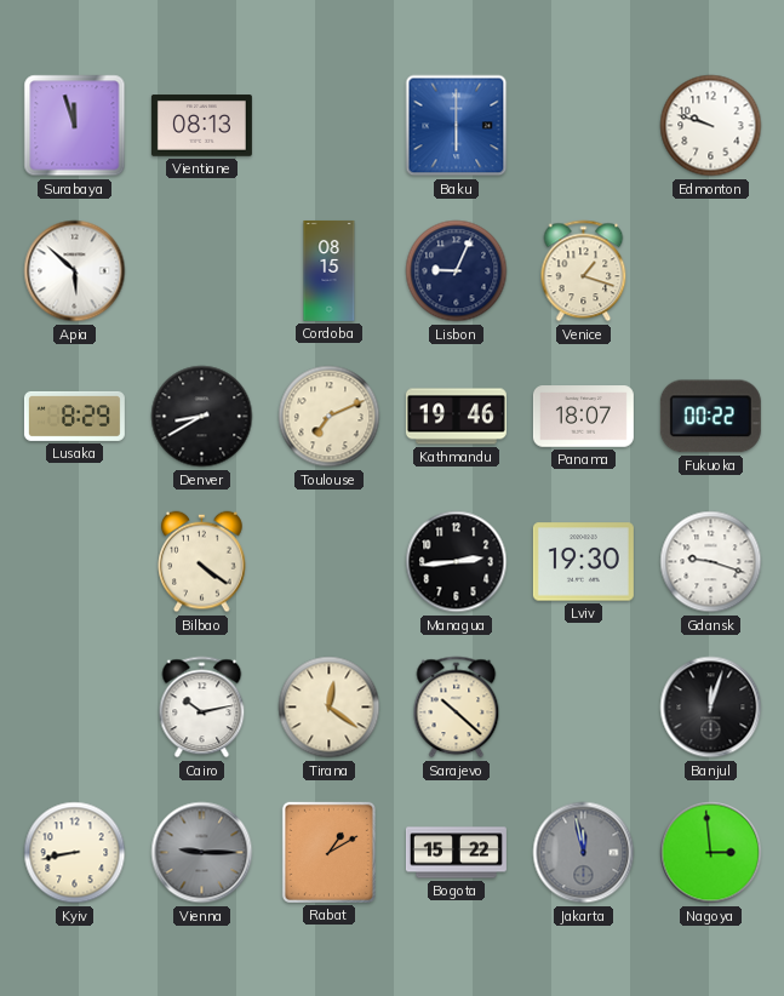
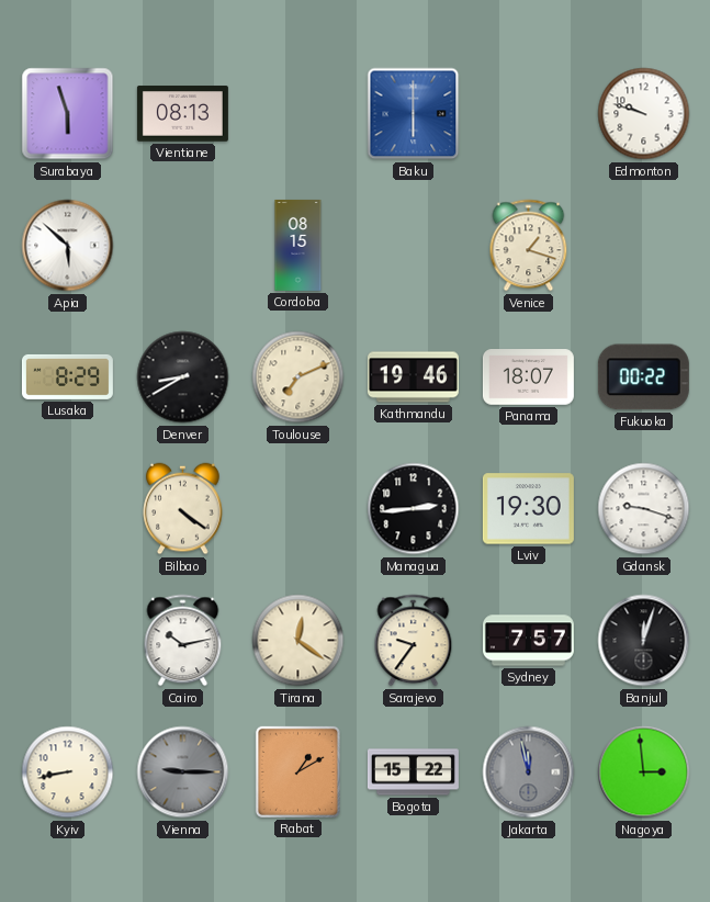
Surabaya: 11:57 -> 5:57
Lisbon: 9:04 -> none
Sarajevo: 10:22 -> 9:36
Sydney: none -> 7:57
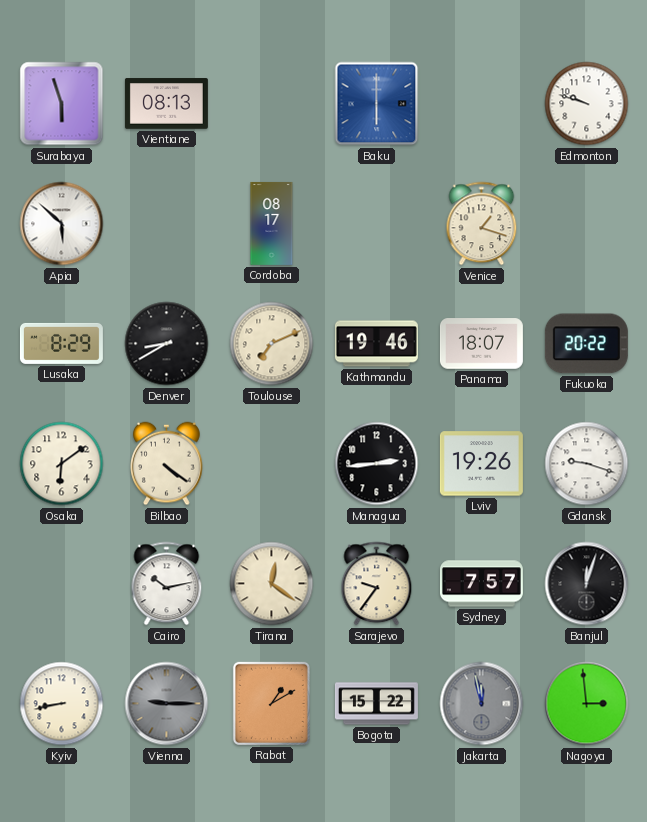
Cordoba: 08:15 -> 08:17
Fukuoka: 00:22 -> 20:22
Osaka: none -> 6:09
Lviv: 19:30 -> 19:26
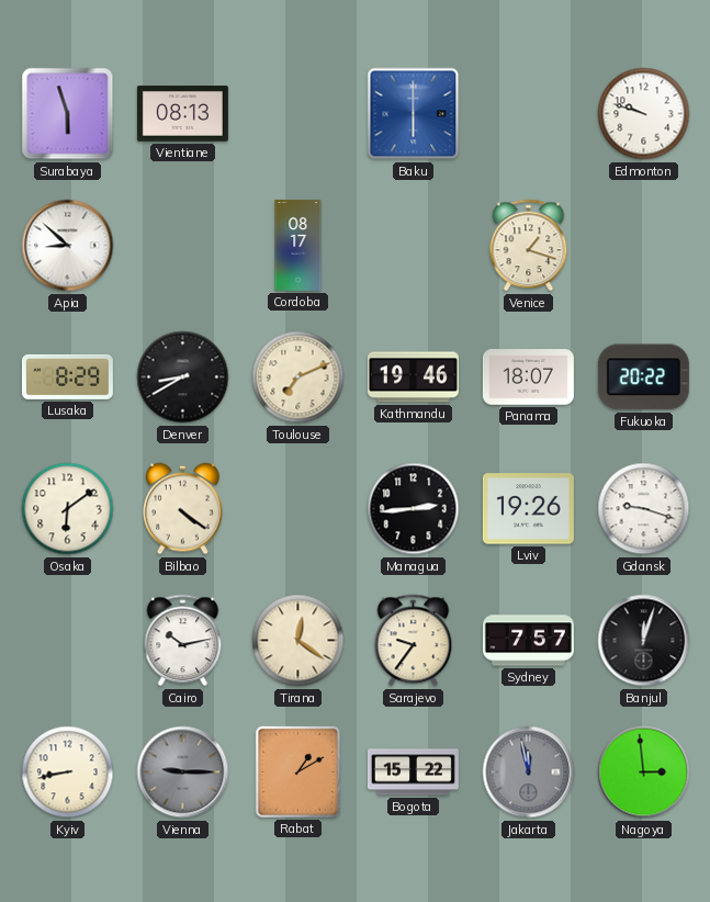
Apia: 5:52 -> 8:52
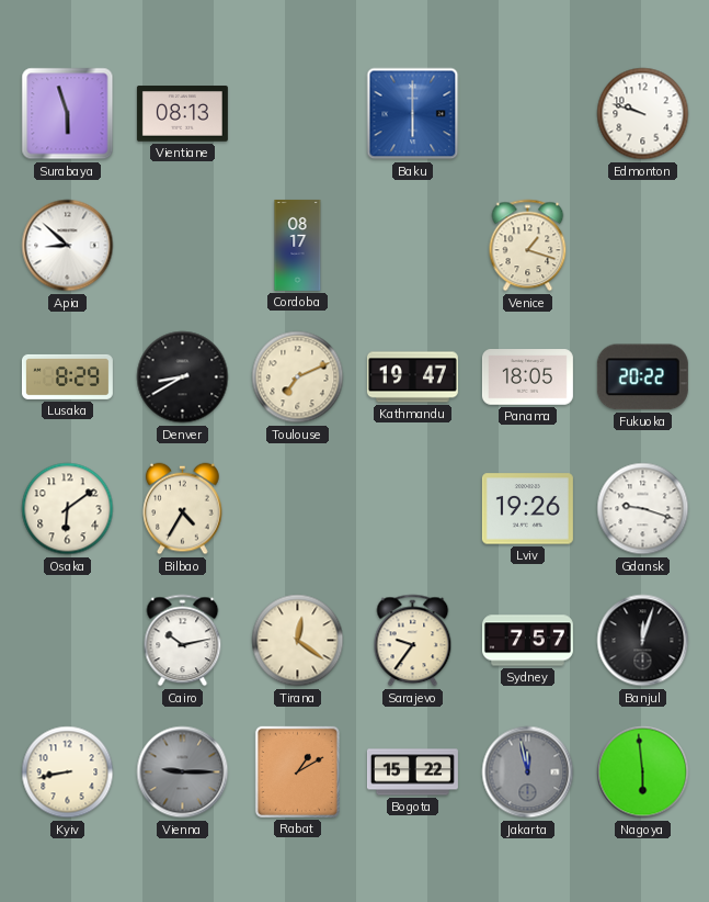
Kathmandu: 19:46 -> 19:47
Panama: 18:07 -> 18:05
Bilbao: 4:21 -> 4:35
Managua: 2:44 -> none
Nagoya: 2:59 -> 5:59
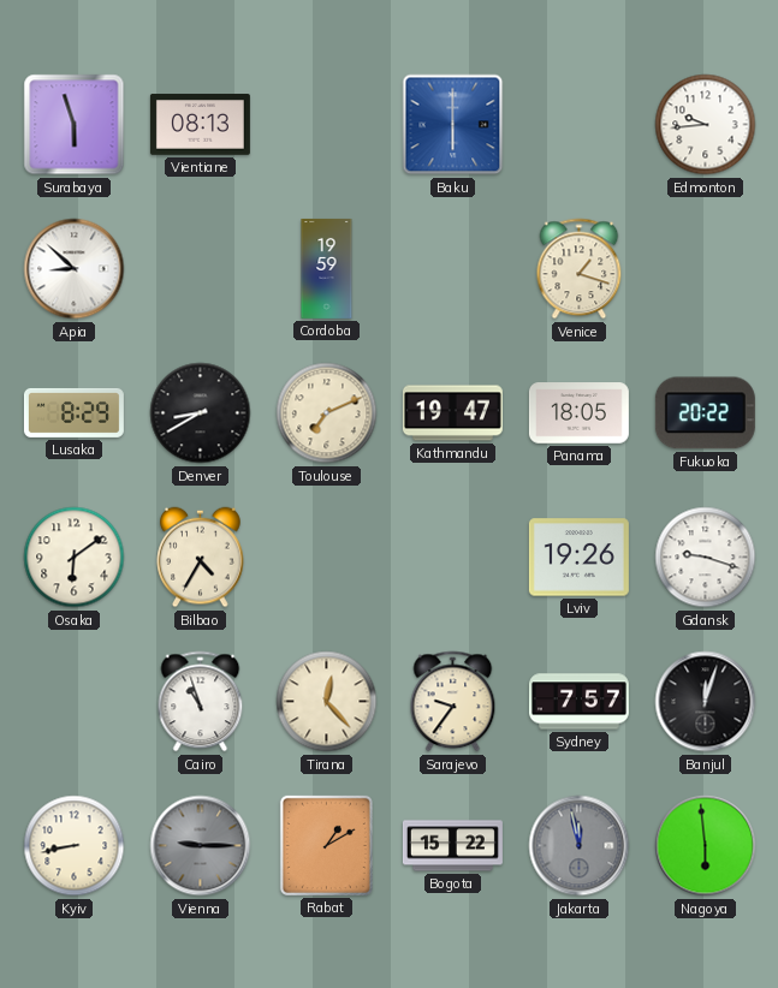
Edmonton: 9:48 -> 9:44
Cordoba: 08:17 -> 19:59
Cairo: 10:13 -> 10:57
Tirana: 12:21 -> 12:23
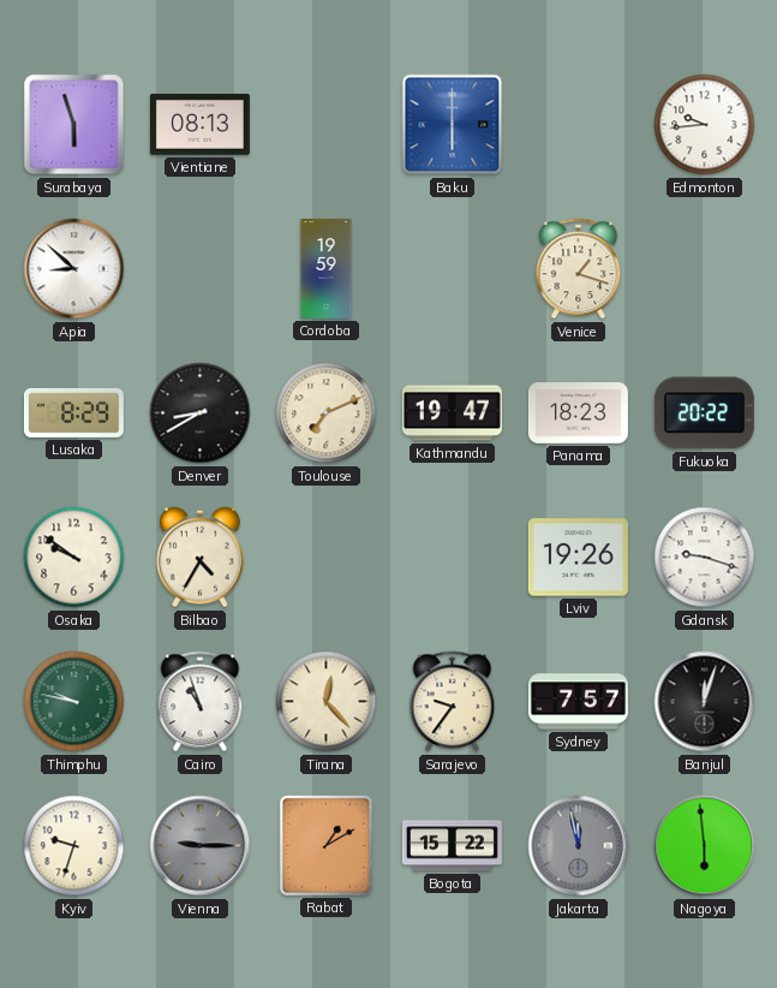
Panama: 18:05 -> 18:23
Osaka: 6:09 -> 9:51
Thimphu: none -> 9:47
Kyiv: 8:43 -> 9:33
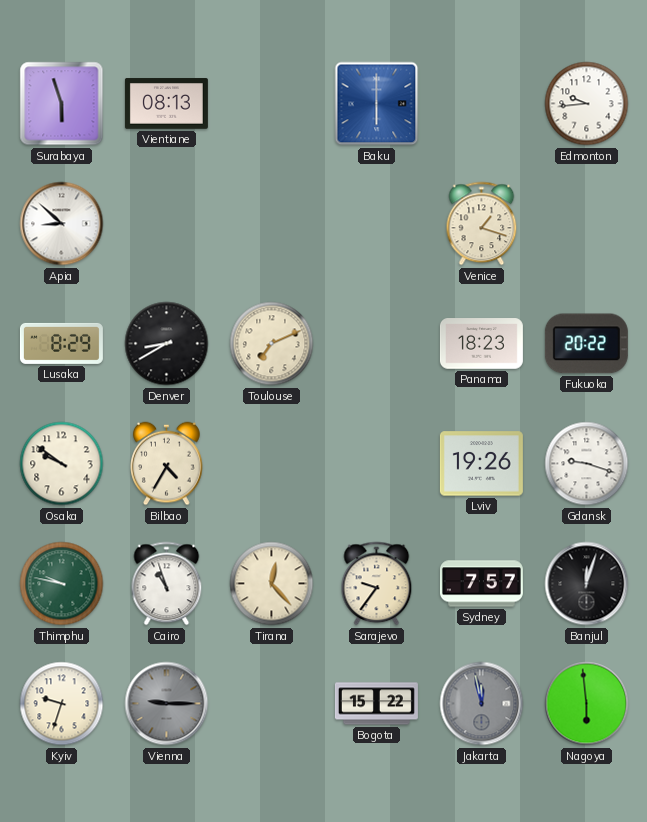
Cordoba: 19:59 -> none
Kathmandu: 19:47 -> none
Rabat: 1:10 -> none
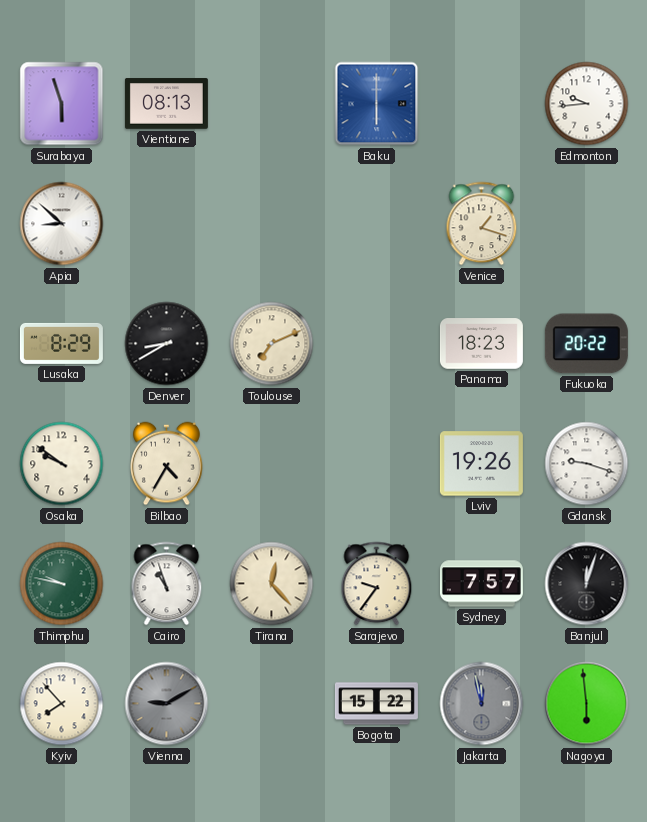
Kyiv: 9:33 -> 7:53
Vienna: 9:15 -> 9:10
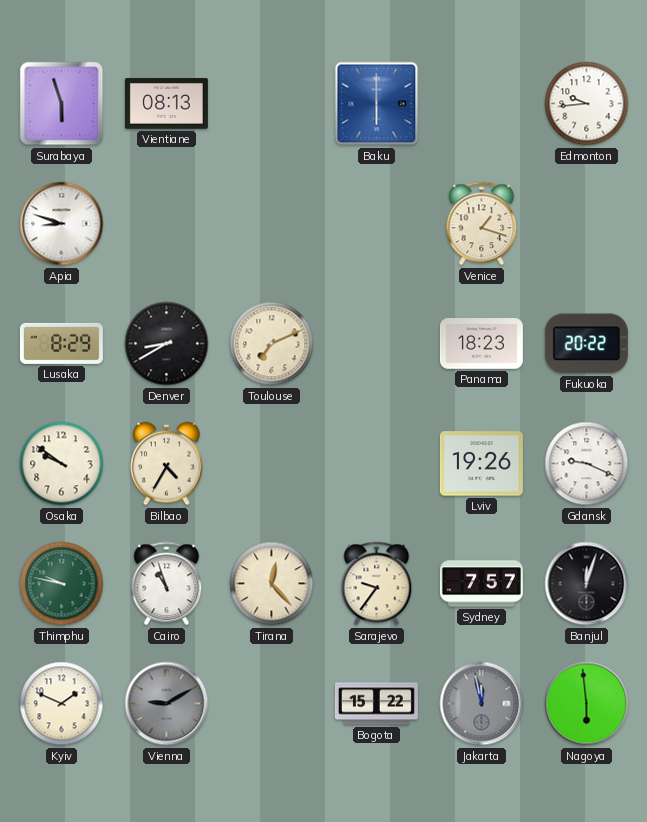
Apia: 8:52 -> 8:48
Gdansk: 9:18 -> 9:19
Kyiv: 7:53 -> 1:49
